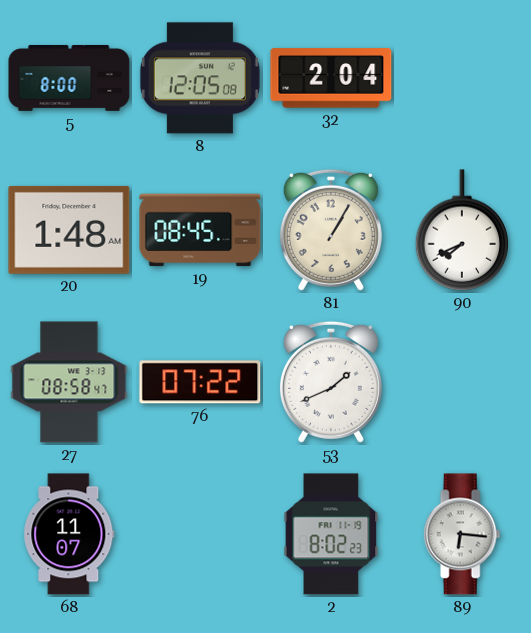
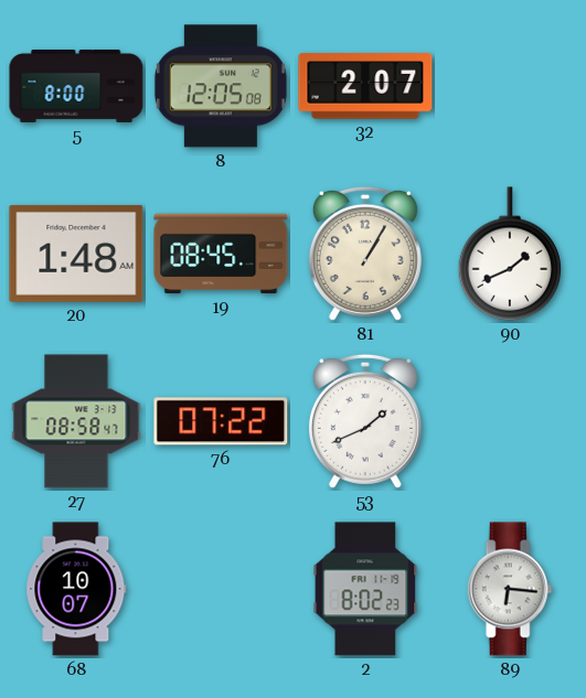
32: 2:04 -> 2:07
90: 7:41 -> 1:41
68: 11:07 -> 10:07
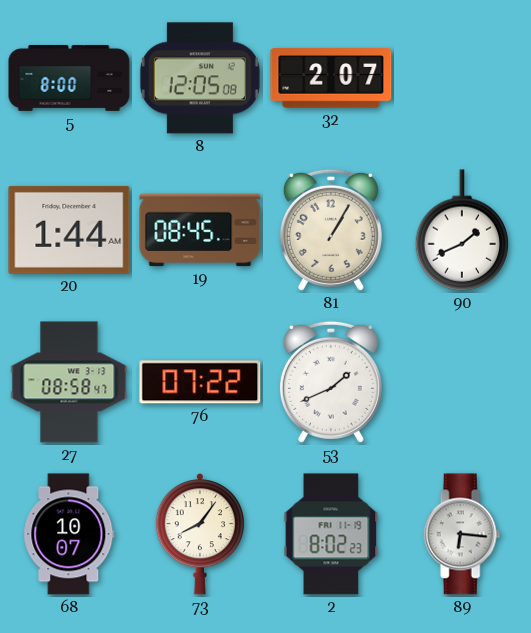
20: 1:48 -> 1:44
73: none -> 8:06
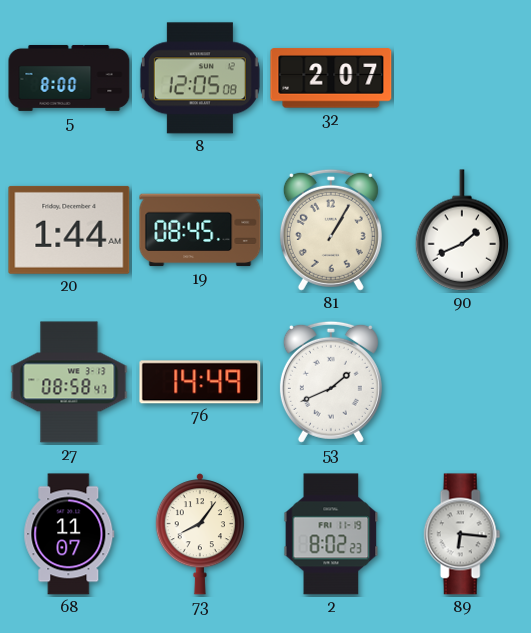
76: 07:22 -> 14:49
68: 10:07 -> 11:07
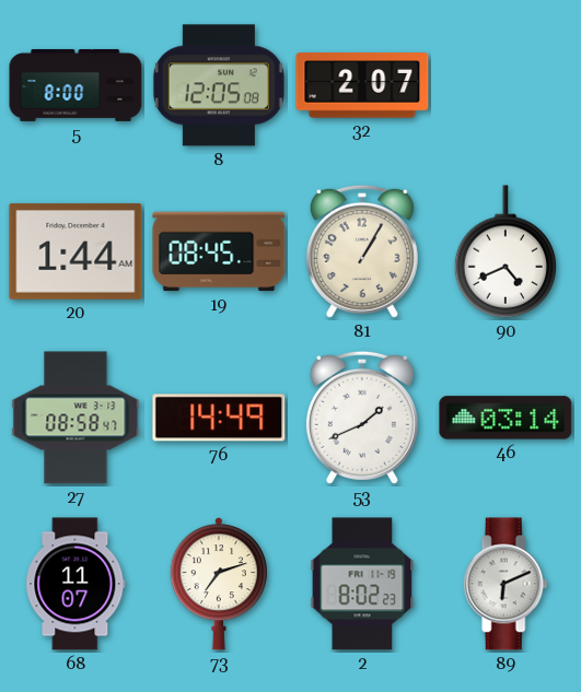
90: 1:41 -> 4:41
46: none -> 03:14
73: 8:06 -> 7:12
89: 6:16 -> 6:11
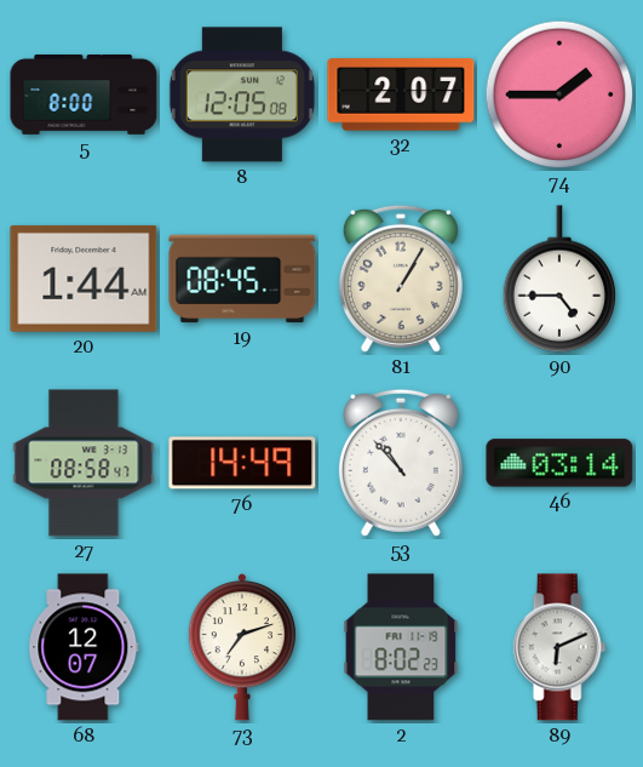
74: none -> 1:45
90: 4:41 -> 4:45
53: 1:41 -> 10:53
68: 11:07 -> 12:07
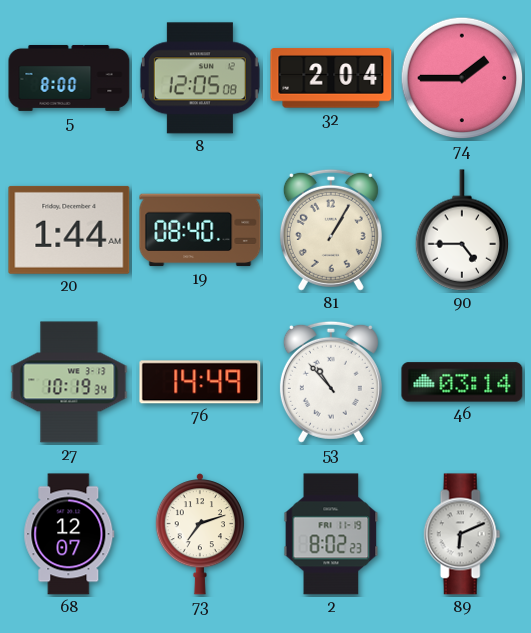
32: 2:07 -> 2:04
19: 08:45 -> 08:40
27: 08:58 -> 10:19
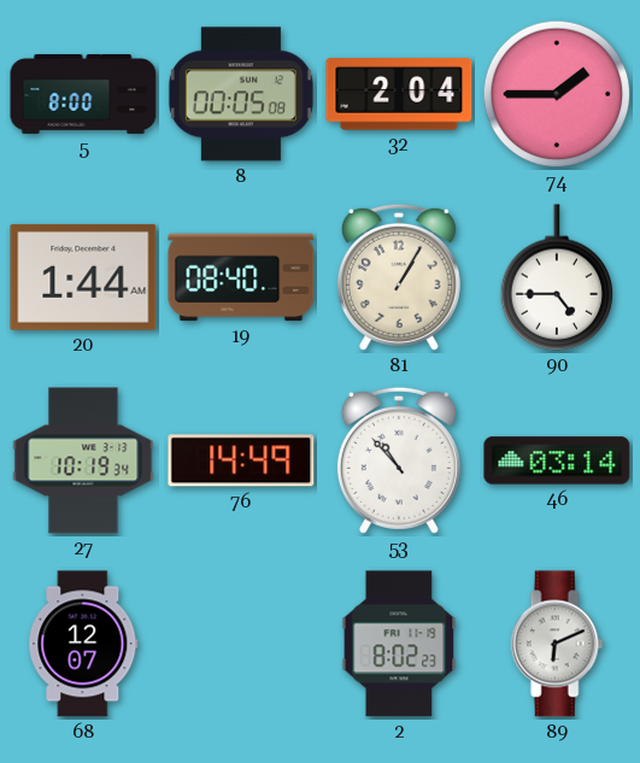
8: 12:05 -> 00:05
73: 7:12 -> none
